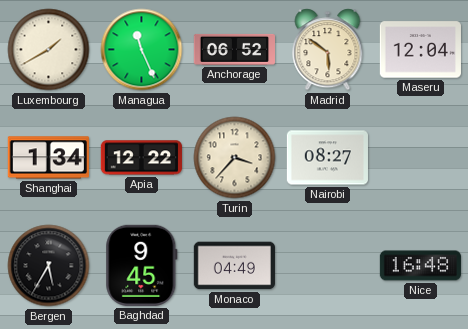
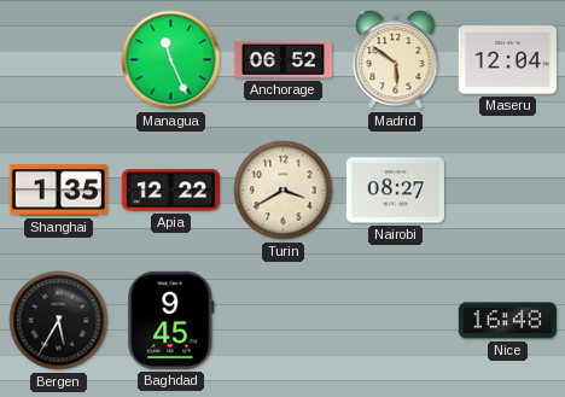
Luxembourg: 1:40 -> none
Shanghai: 1:34 -> 1:35
Turin: 3:37 -> 3:40
Monaco: 04:49 -> none
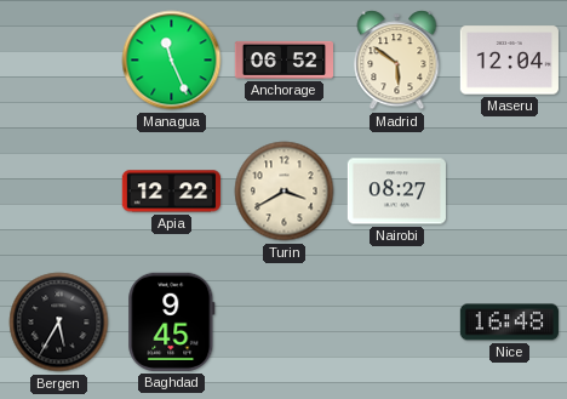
Shanghai: 1:35 -> none
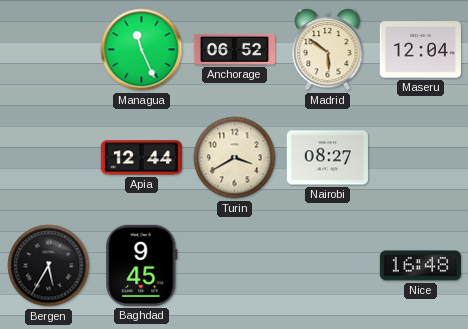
Apia: 12:22 -> 12:44
